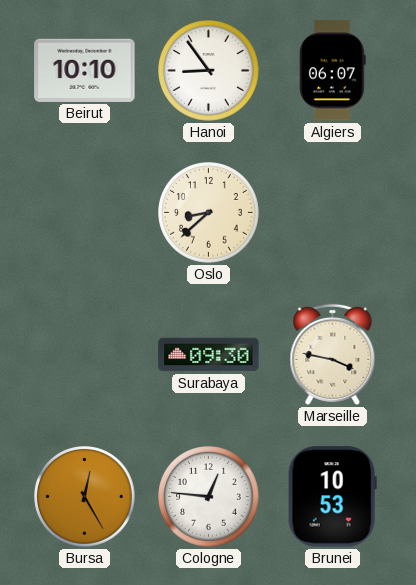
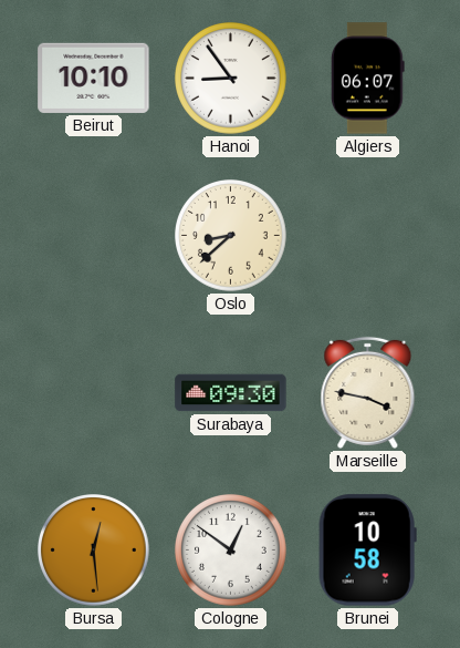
Bursa: 12:25 -> 12:29
Cologne: 12:46 -> 12:51
Brunei: 10:53 -> 10:58
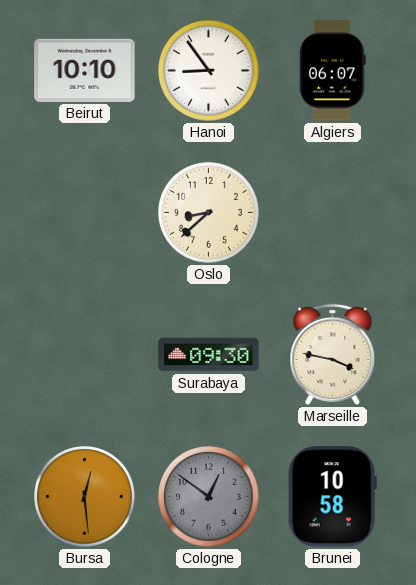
Cologne dial: white -> grey
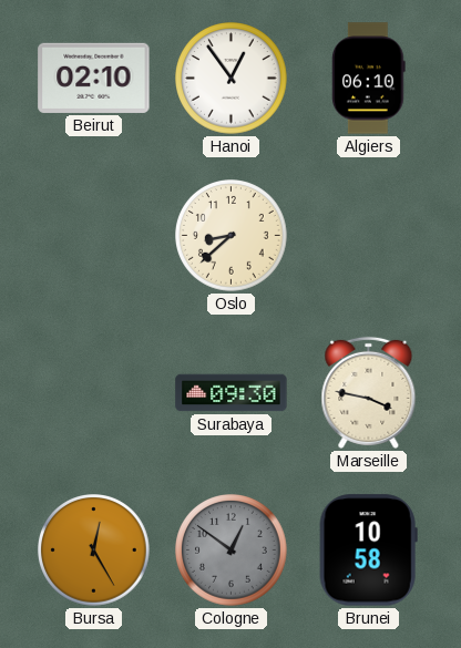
Beirut: 10:10 -> 02:10
Hanoi: 8:54 -> 12:54
Algiers: 06:07 -> 06:10
Bursa: 12:29 -> 12:25
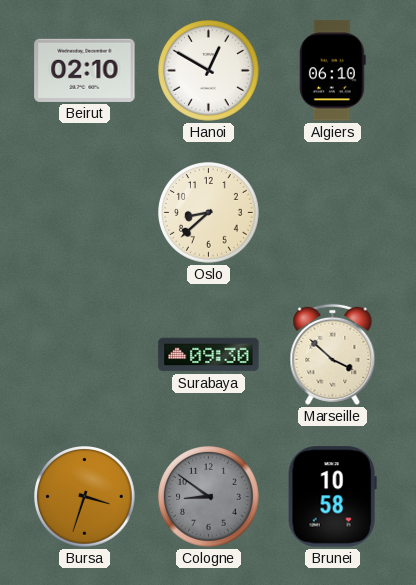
Hanoi: 12:54 -> 12:50
Marseille: 3:47 -> 3:52
Bursa: 12:25 -> 3:33
Cologne: 12:51 -> 8:51
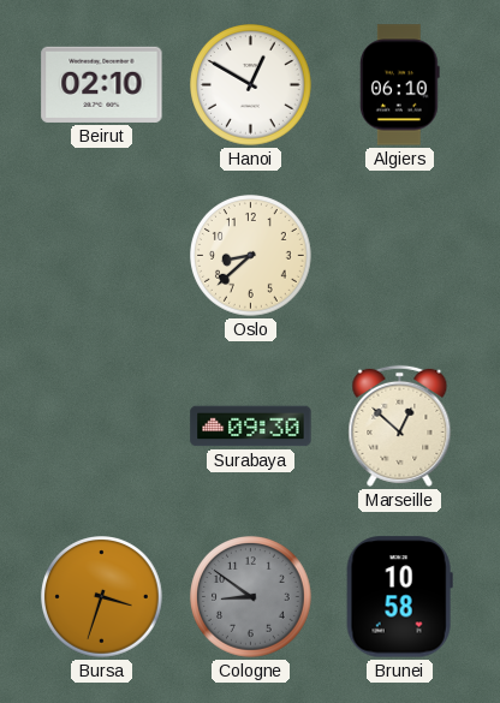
Marseille: 3:52 -> 12:52
